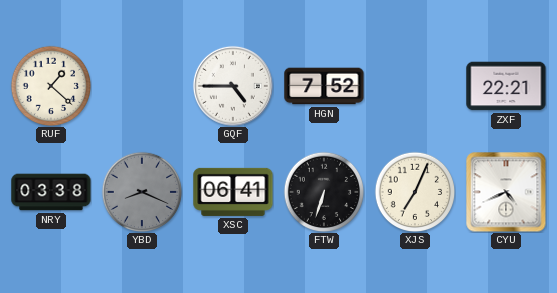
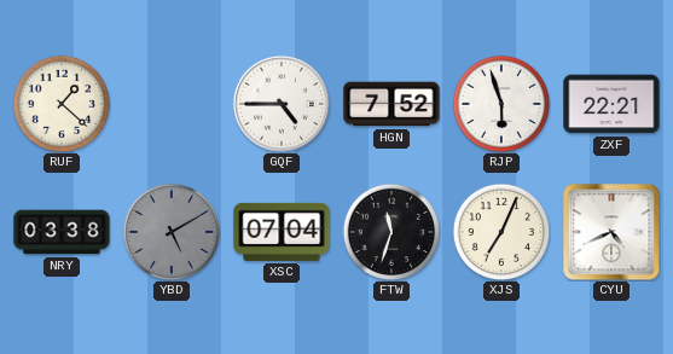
RJP: none -> 5:57
YBD: 8:19 -> 5:10
XSC: 06:41 -> 07:04
FTW: 6:33 -> 11:33
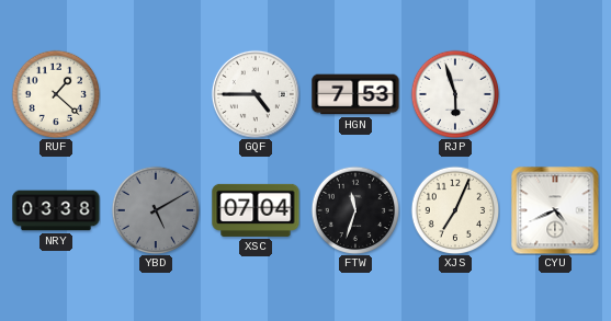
HGN: 7:52 -> 7:53
ZXF: 22:21 -> none
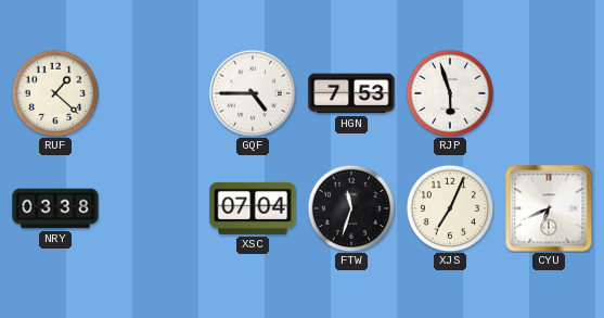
YBD: 5:10 -> none
CYU: 4:41 -> 6:41
